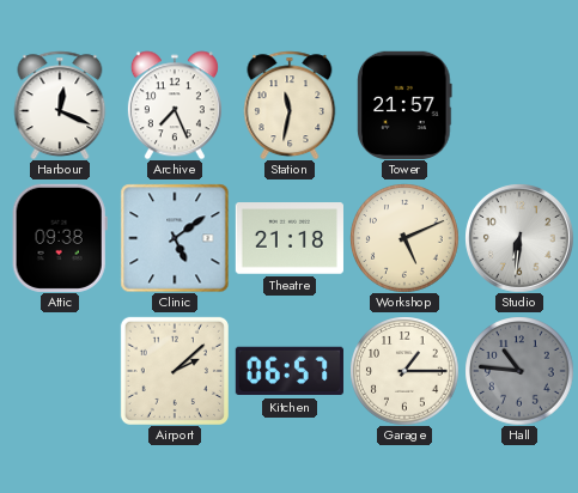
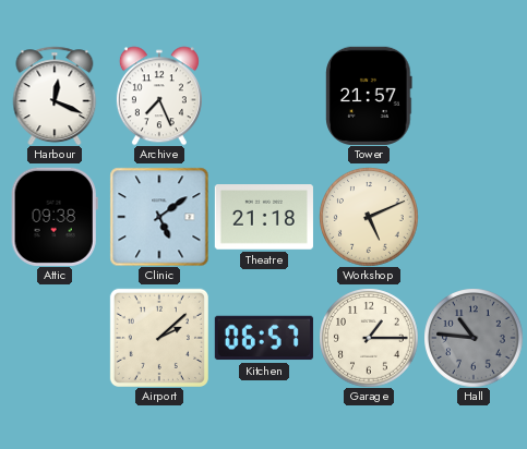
Station: 11:32 -> none
Studio: 6:31 -> none
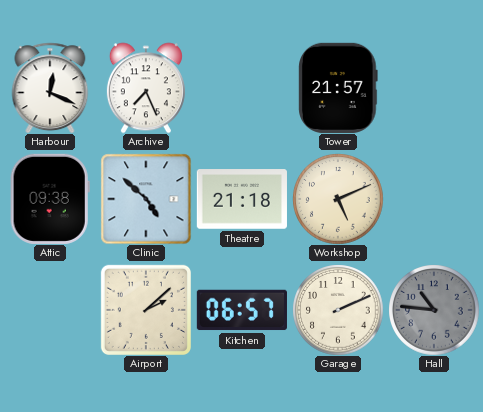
Clinic: 5:09 -> 4:52
Garage: 1:15 -> 2:11
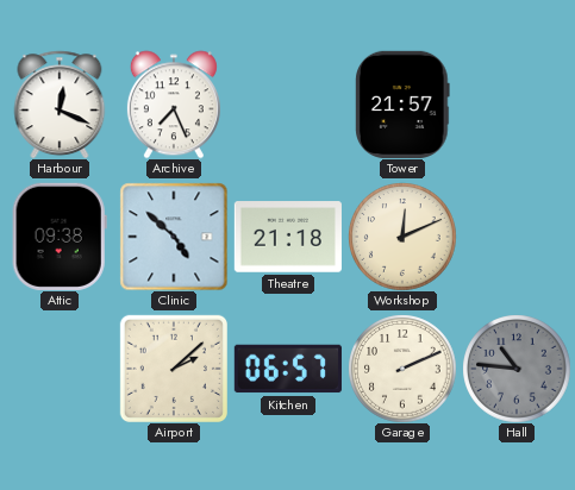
Workshop: 5:11 -> 12:11
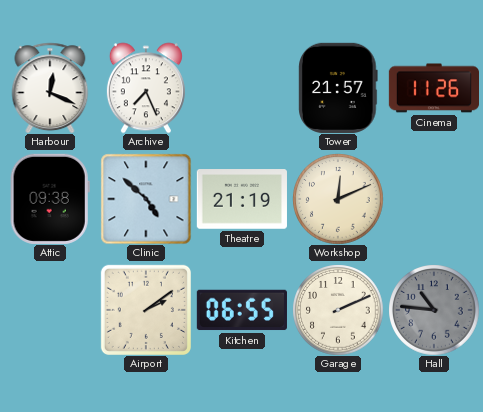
Cinema: none -> 11:26
Theatre: 21:18 -> 21:19
Airport: 2:08 -> 2:09
Kitchen: 06:57 -> 06:55
